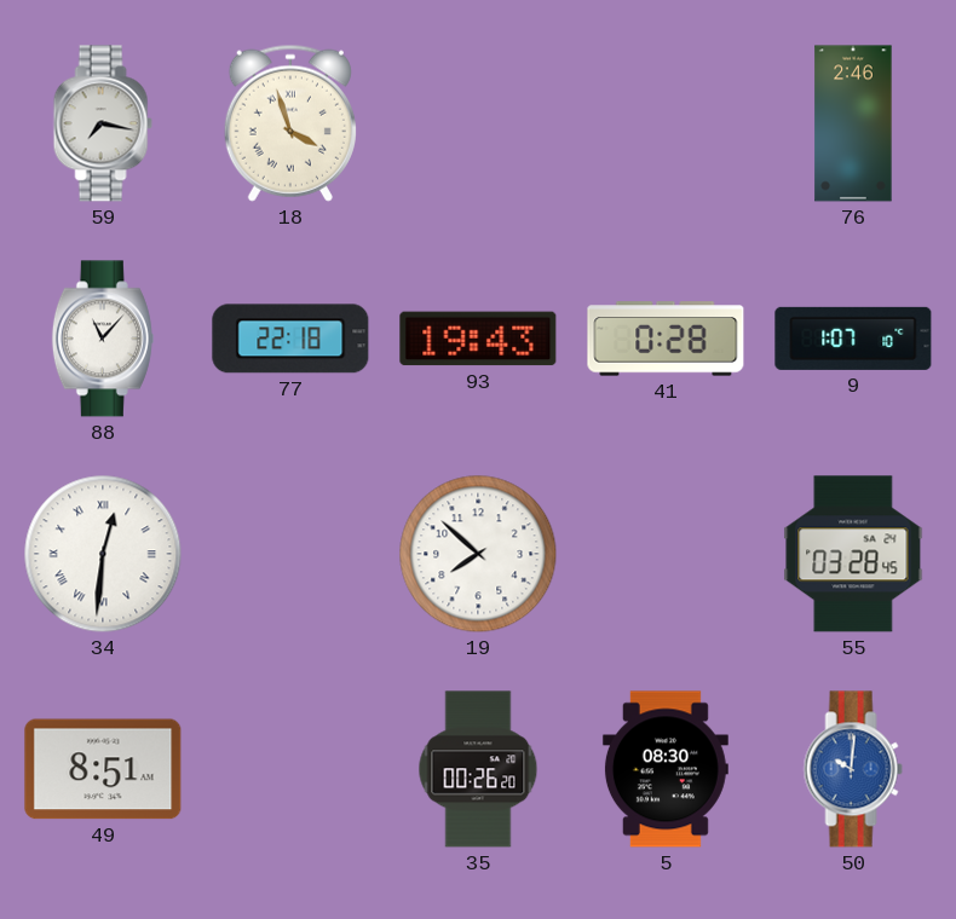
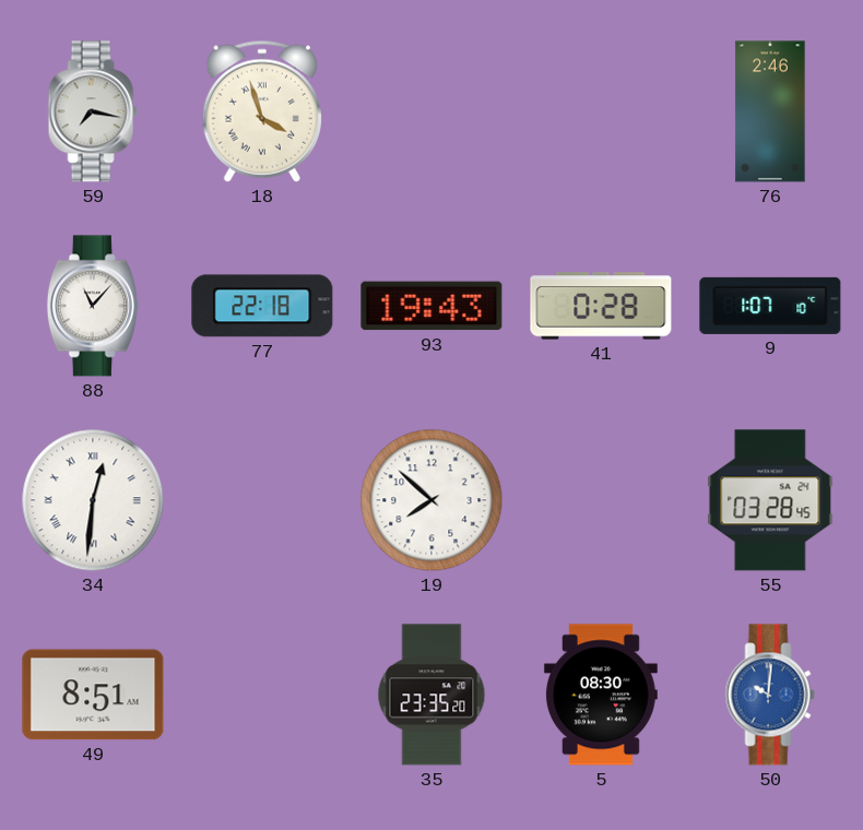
35: 00:26 -> 23:35
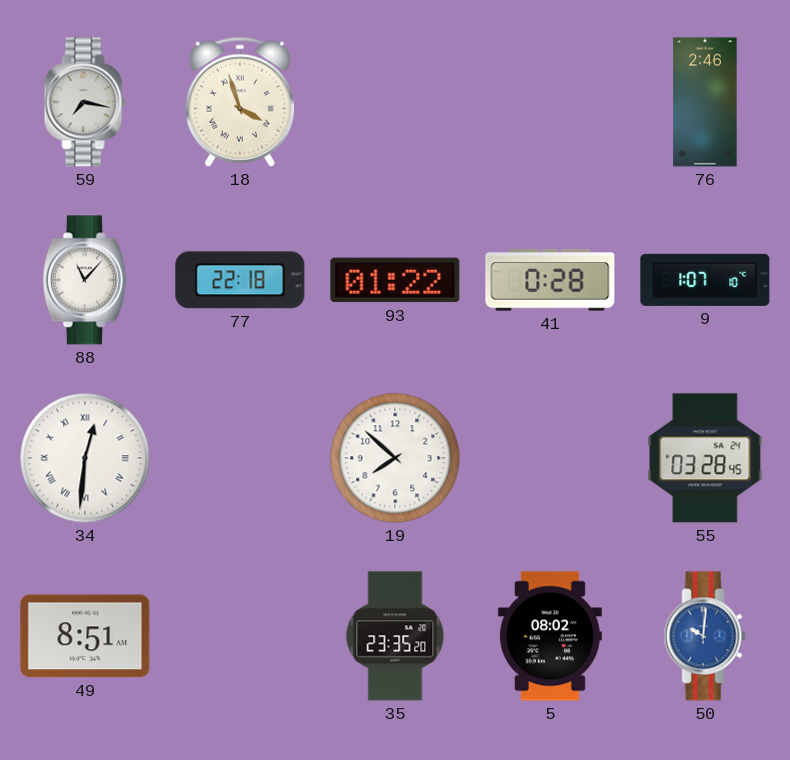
93: 19:43 -> 01:22
5: 08:30 -> 08:02
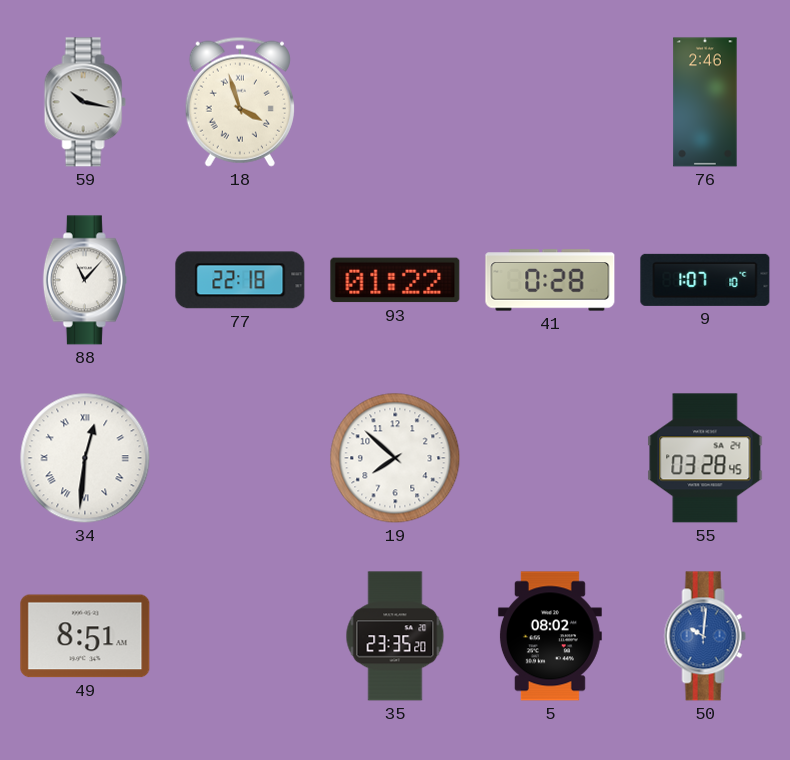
59: 7:17 -> 10:17
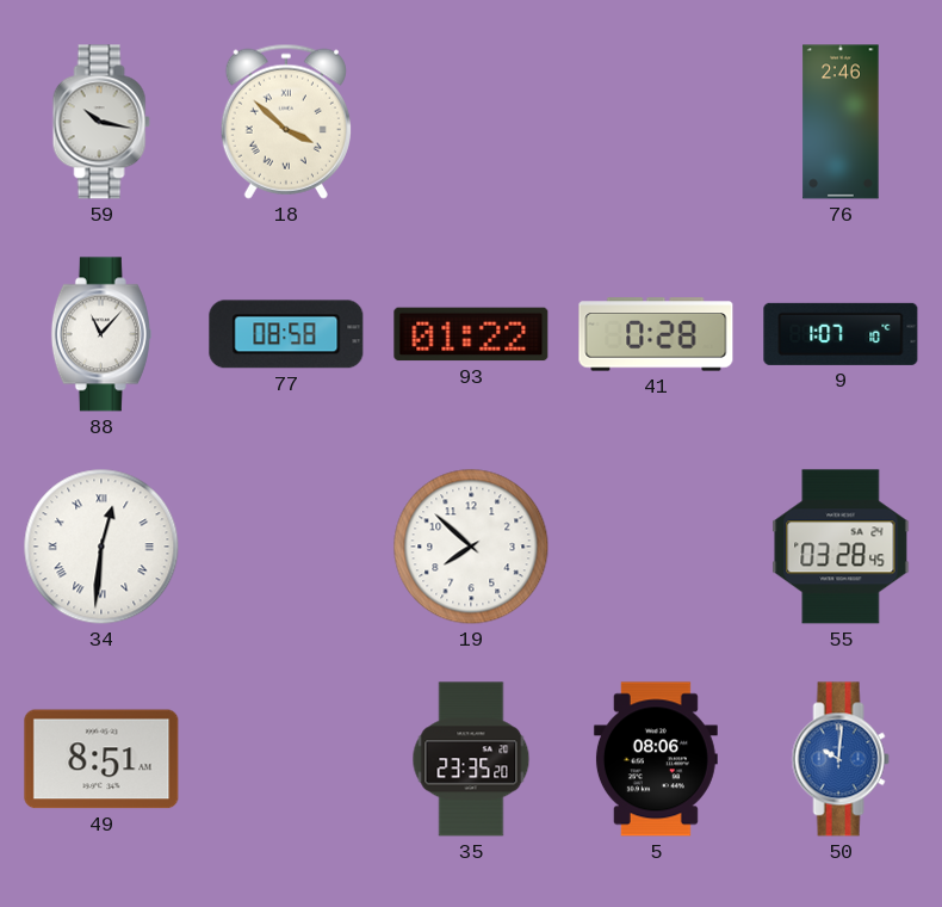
18: 3:57 -> 3:52
77: 22:18 -> 08:58
5: 08:02 -> 08:06
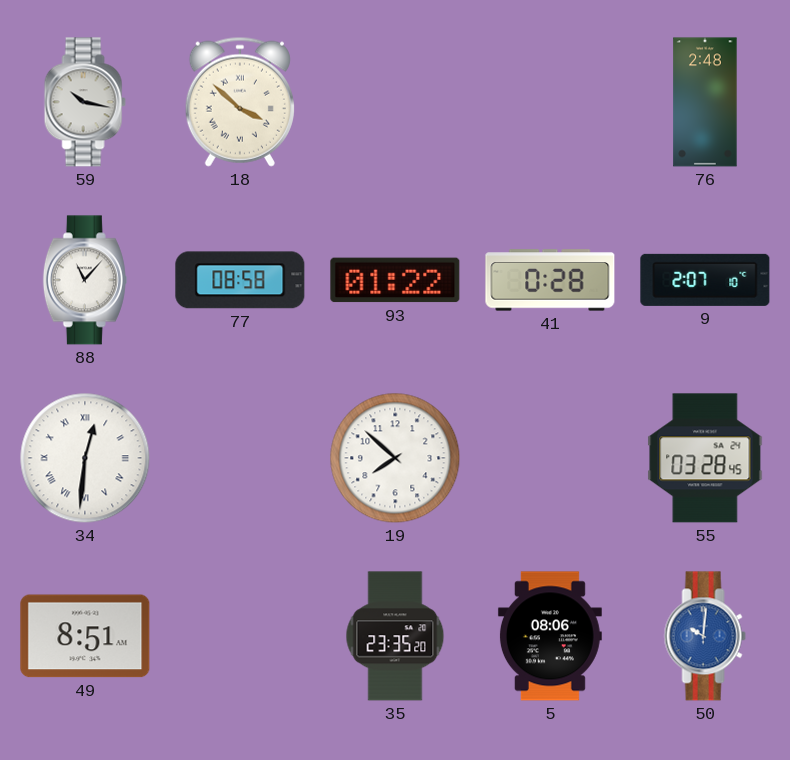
76: 2:46 -> 2:48
9: 1:07 -> 2:07
